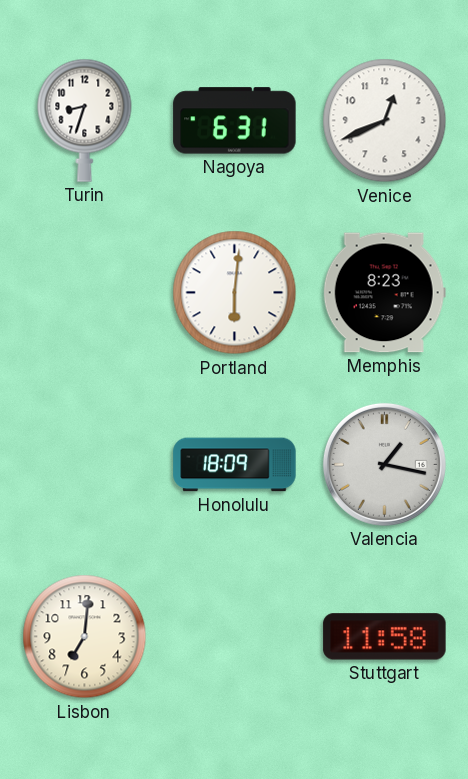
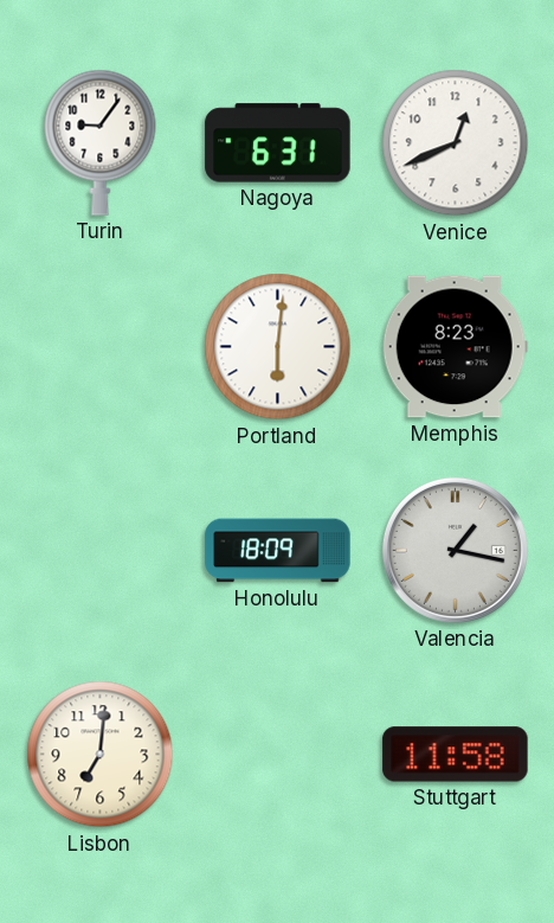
Turin: 8:33 -> 9:06
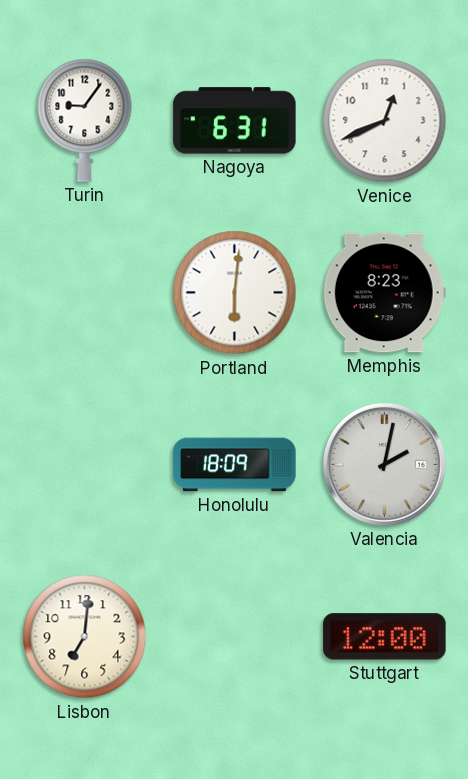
Valencia: 1:17 -> 2:02
Stuttgart: 11:58 -> 12:00
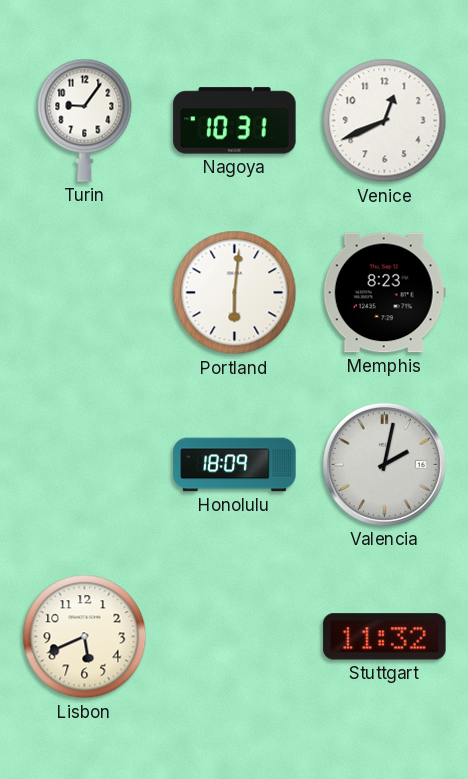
Nagoya: 6:31 -> 10:31
Lisbon: 7:01 -> 5:41
Stuttgart: 12:00 -> 11:32
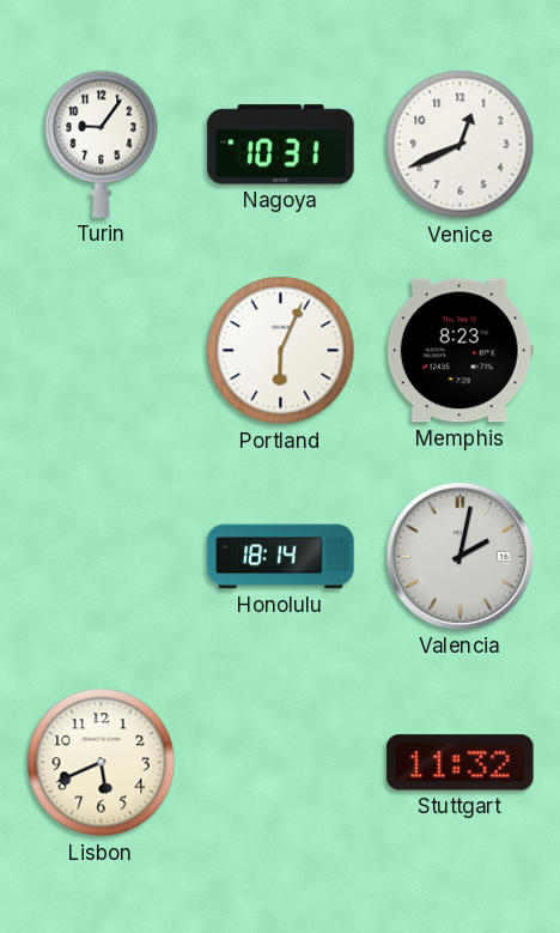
Portland: 6:01 -> 6:04
Honolulu: 18:09 -> 18:14
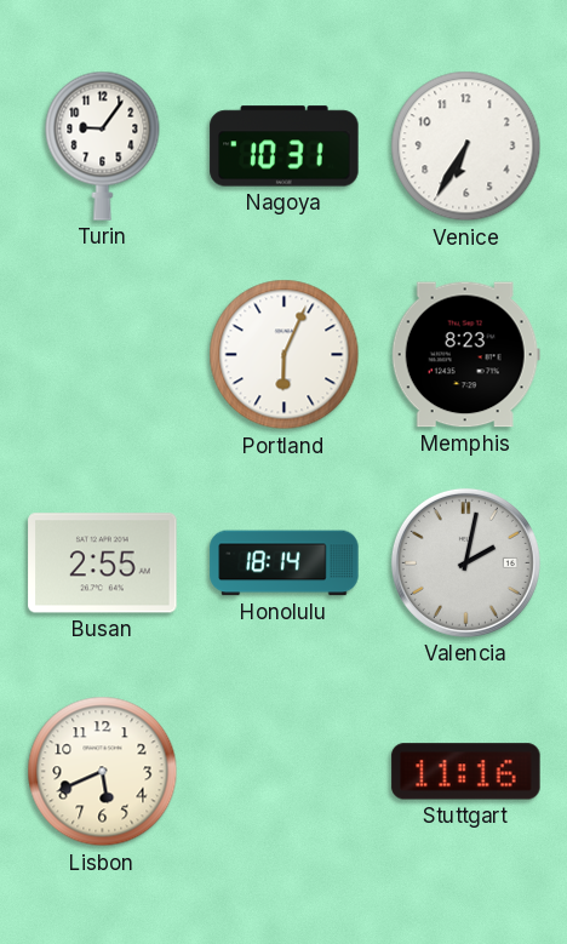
Venice: 12:41 -> 6:35
Busan: none -> 2:55
Stuttgart: 11:32 -> 11:16
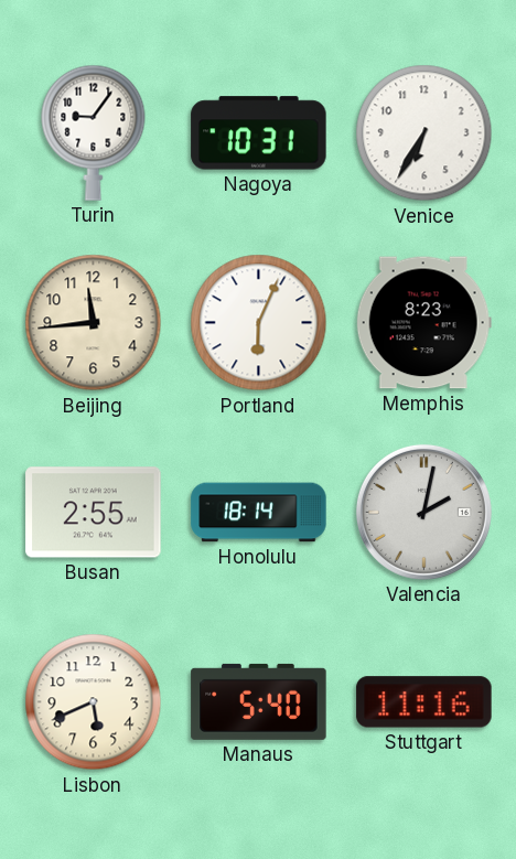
Beijing: none -> 11:44
Manaus: none -> 5:40
